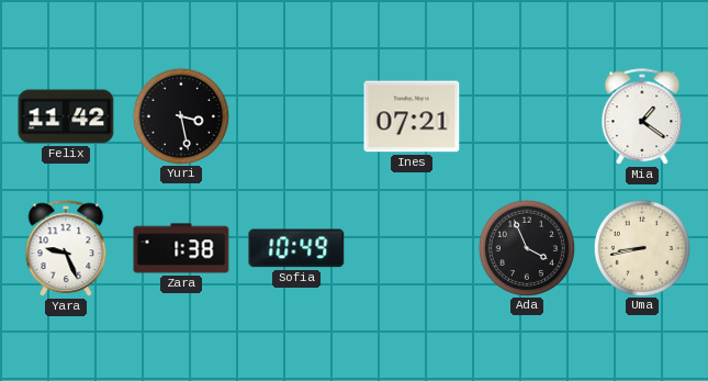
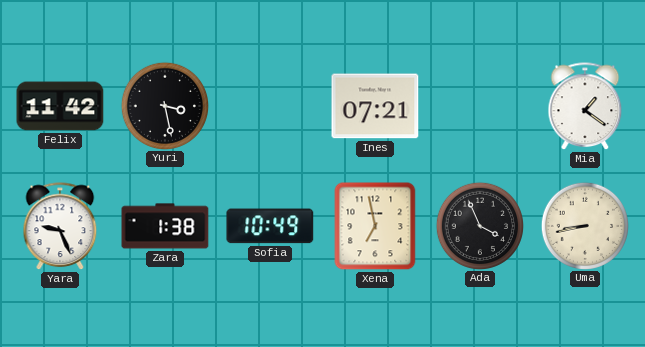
Xena: none -> 6:58
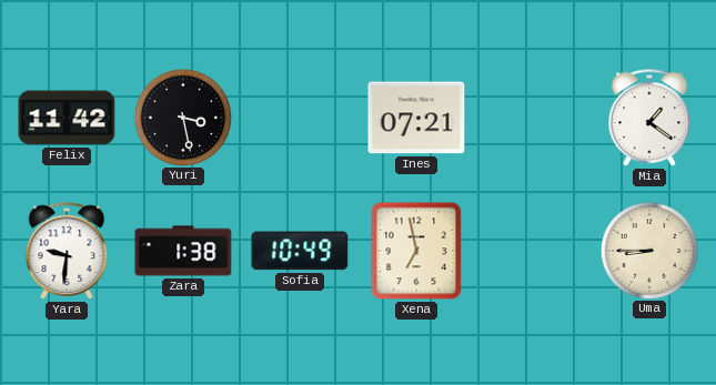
Yara: 9:26 -> 9:31
Ada: 3:56 -> none
Uma: 8:43 -> 8:45
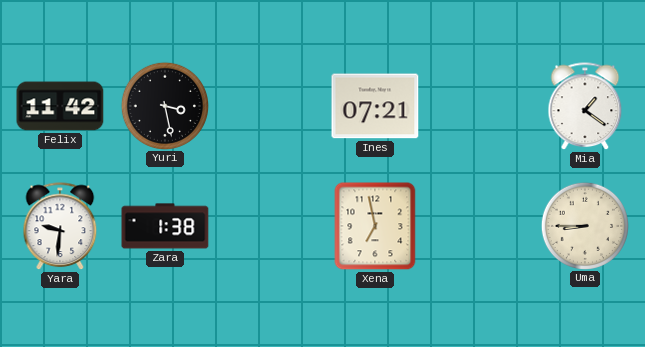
Sofia: 10:49 -> none
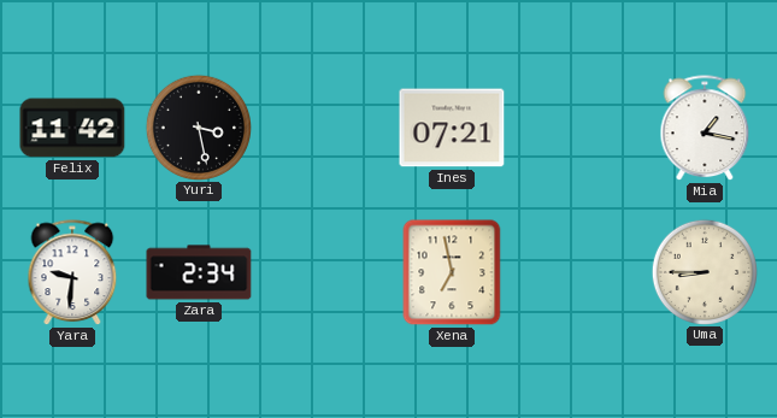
Mia: 1:21 -> 1:17
Zara: 1:38 -> 2:34
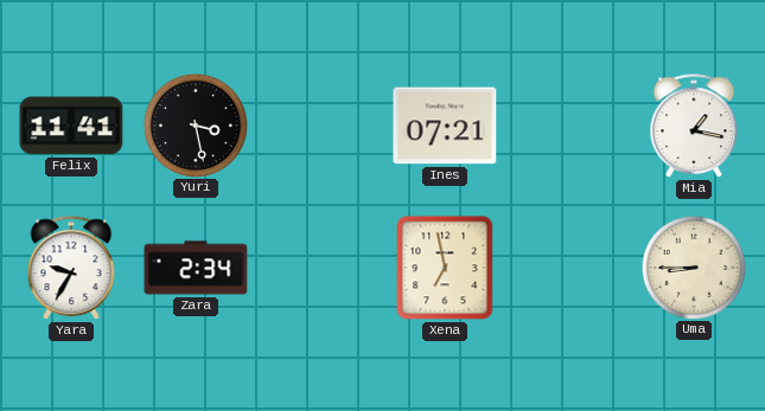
Felix: 11:42 -> 11:41
Yara: 9:31 -> 9:35
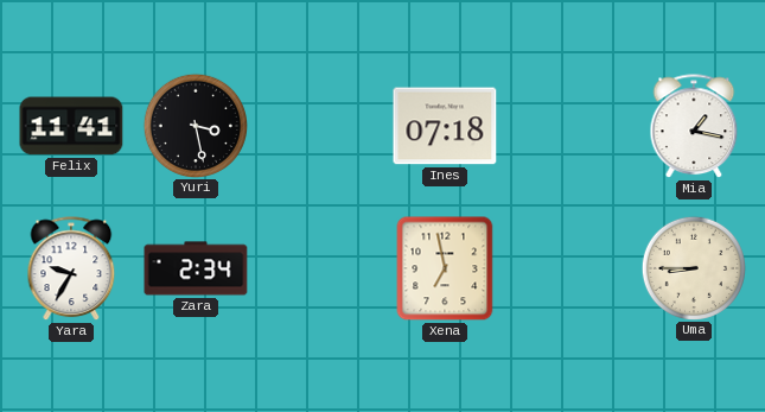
Ines: 07:21 -> 07:18
